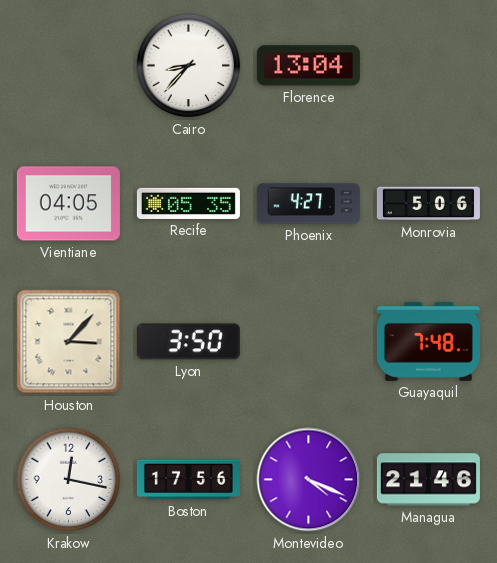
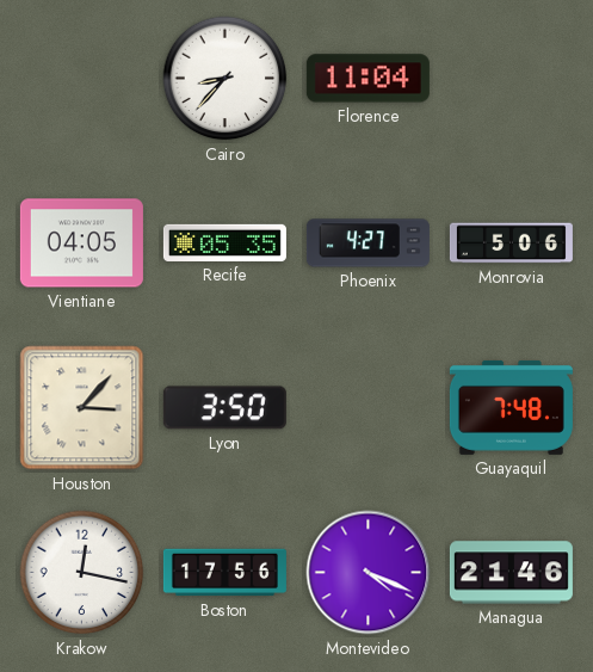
Florence: 13:04 -> 11:04
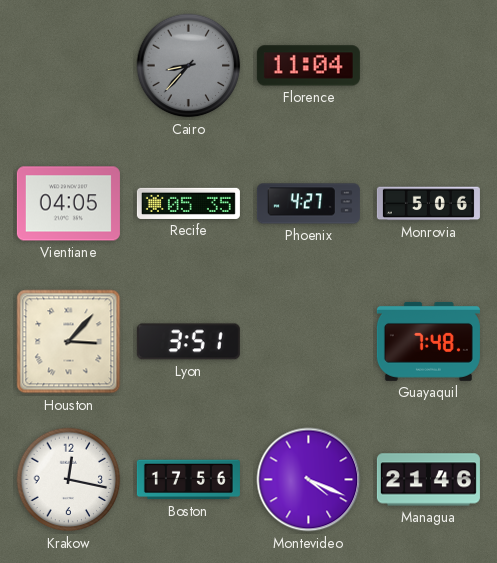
Cairo dial: white -> grey
Lyon: 3:50 -> 3:51
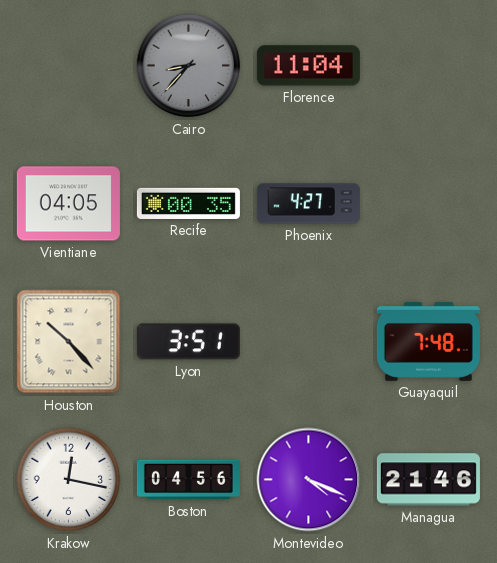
Recife: 05:35 -> 00:35
Monrovia: 5:06 -> none
Houston: 3:07 -> 10:23
Boston: 17:56 -> 04:56
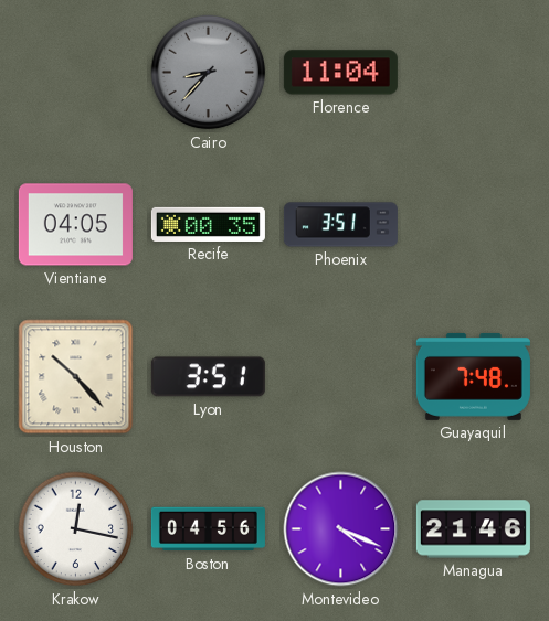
Phoenix: 4:27 -> 3:51
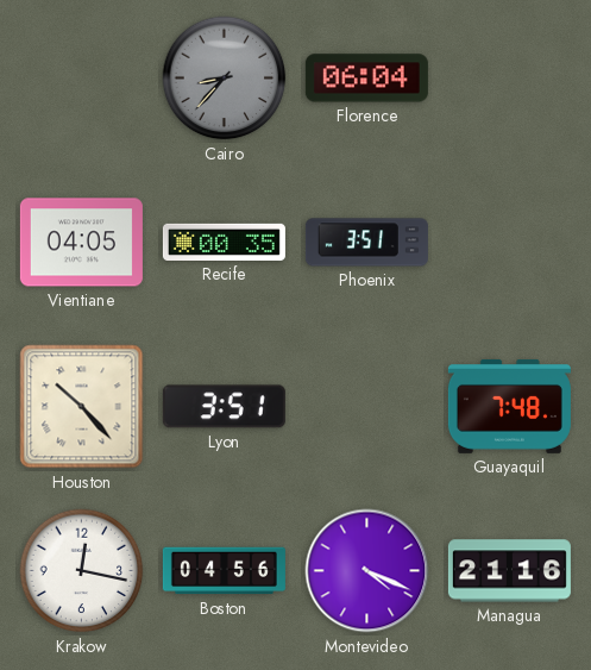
Florence: 11:04 -> 06:04
Managua: 21:46 -> 21:16
